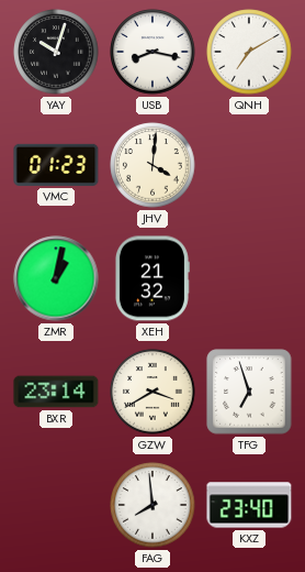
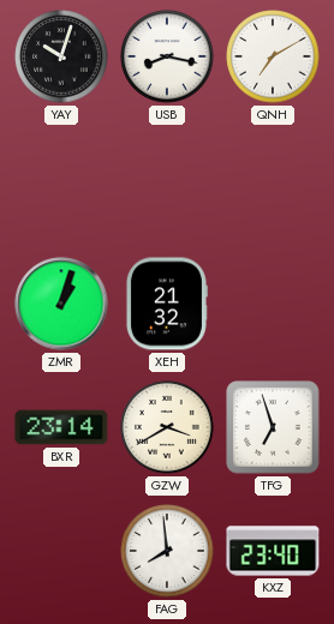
VMC: 01:23 -> none
JHV: 4:01 -> none
ZMR: 1:02 -> 1:03
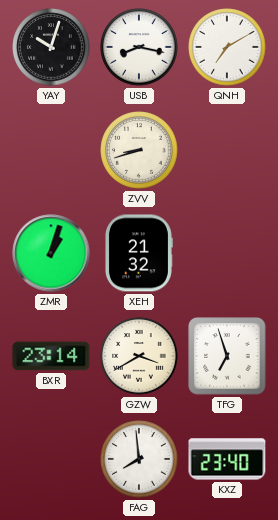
ZVV: none -> 8:42
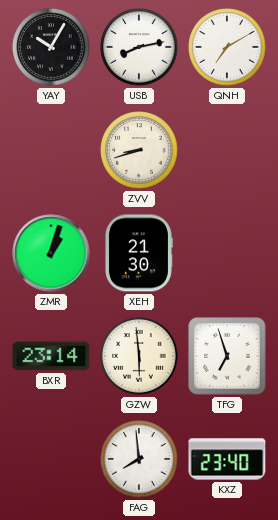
YAY: 10:03 -> 10:05
USB: 8:17 -> 8:13
XEH: 21:32 -> 21:30
GZW: 3:40 -> 5:59
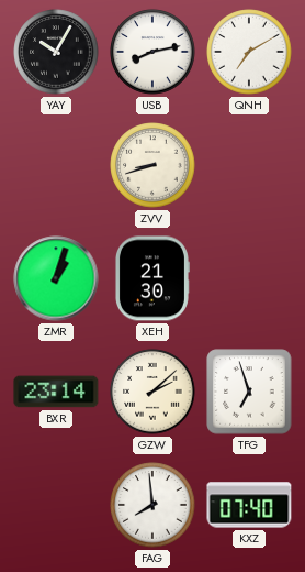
GZW: 5:59 -> 2:08
KXZ: 23:40 -> 07:40
